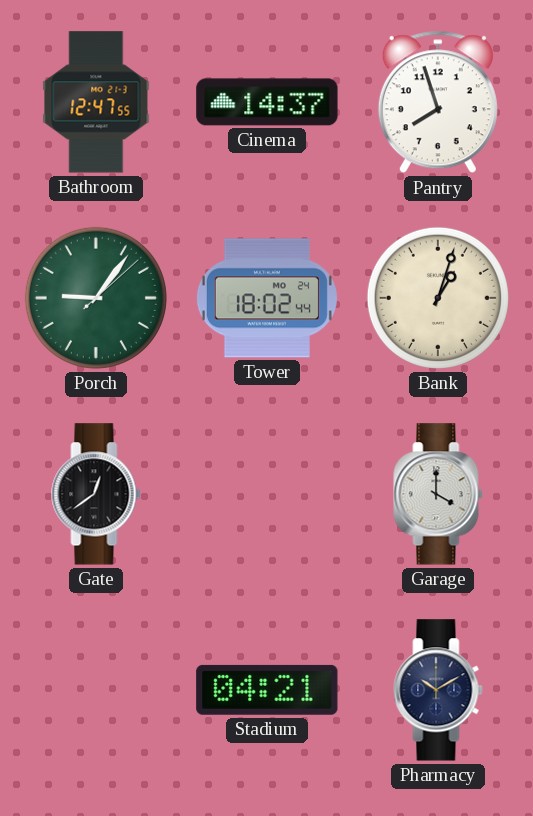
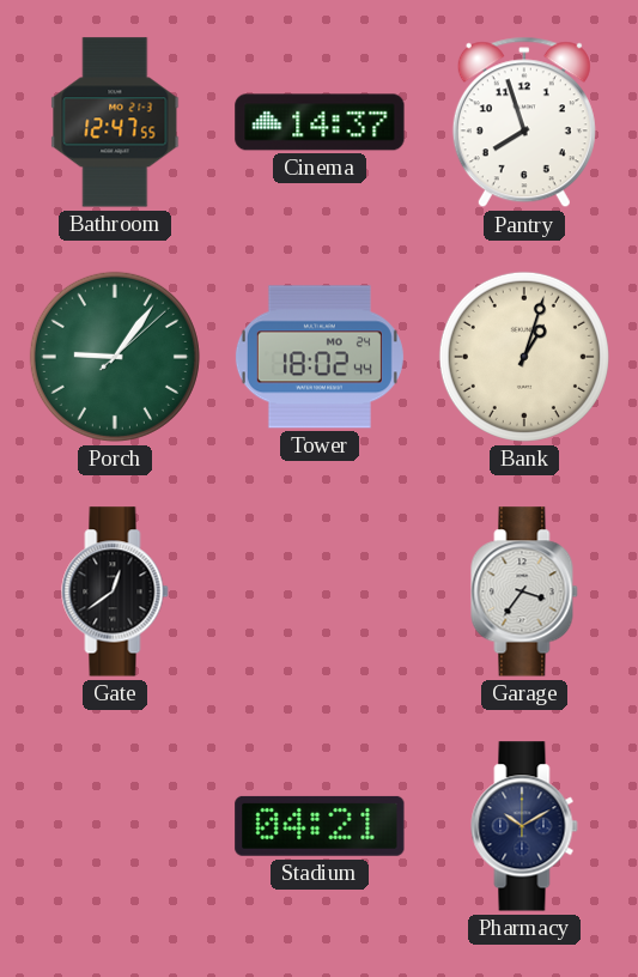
Garage: 4:00 -> 3:36
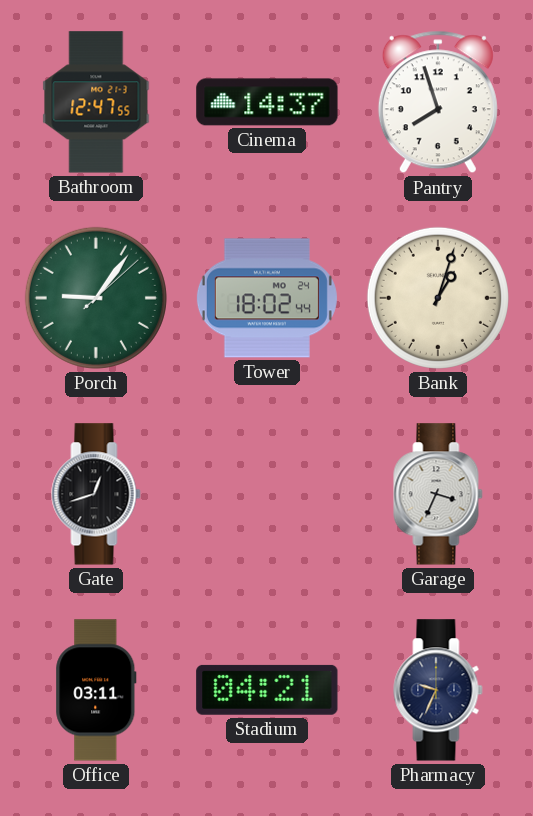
Gate: 12:39 -> 12:42
Garage: 3:36 -> 3:34
Office: none -> 03:11
Pharmacy: 10:10 -> 9:34
